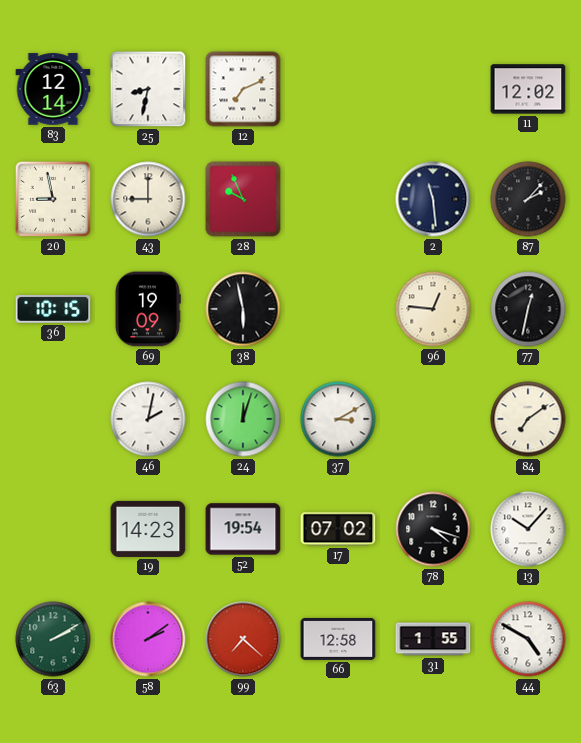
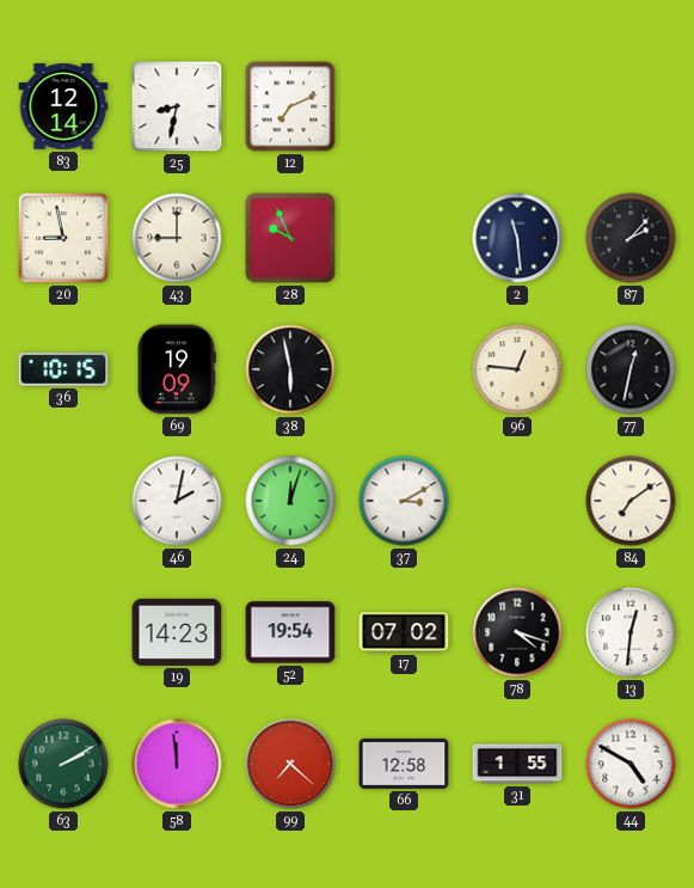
11: 12:02 -> none
13: 10:07 -> 12:31
58: 2:09 -> 11:59
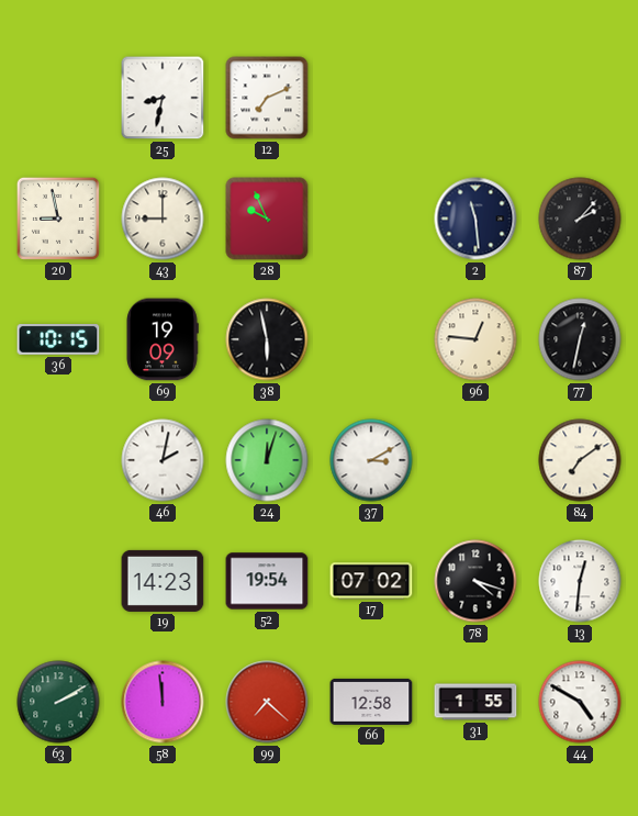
83: 12:14 -> none
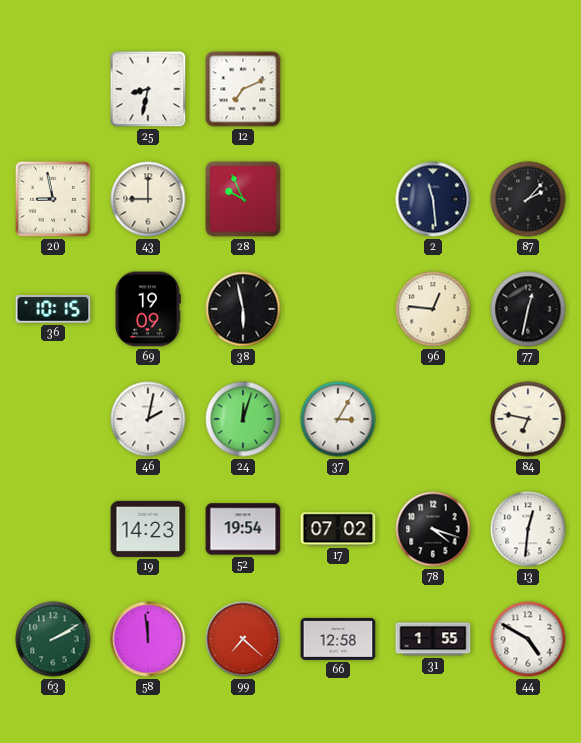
37: 3:10 -> 3:05
84: 7:09 -> 6:47
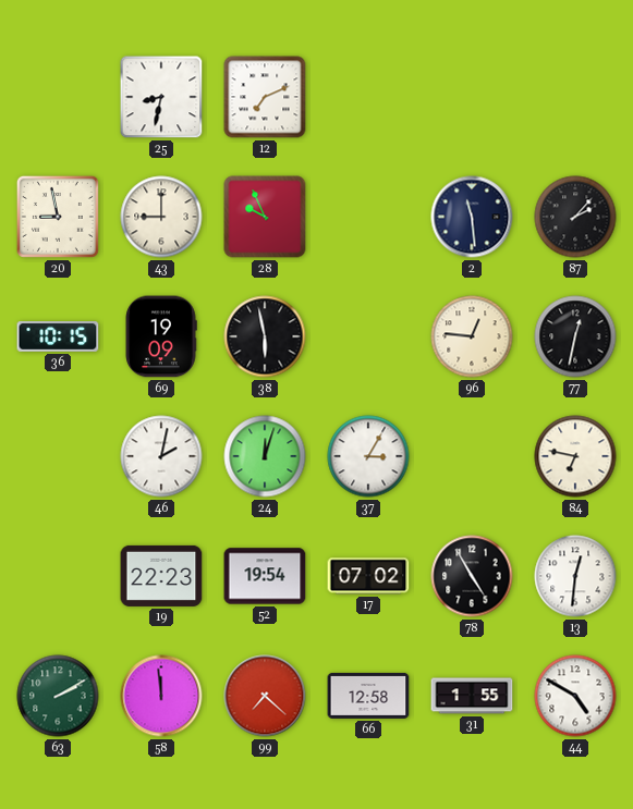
19: 14:23 -> 22:23
78: 4:18 -> 4:55
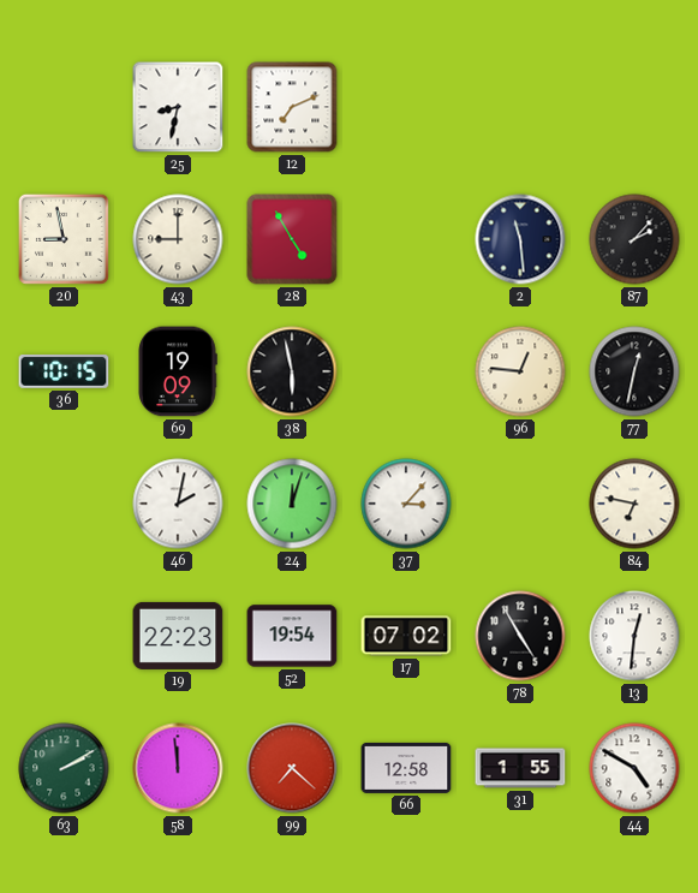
28: 9:56 -> 4:55
37: 3:05 -> 3:07
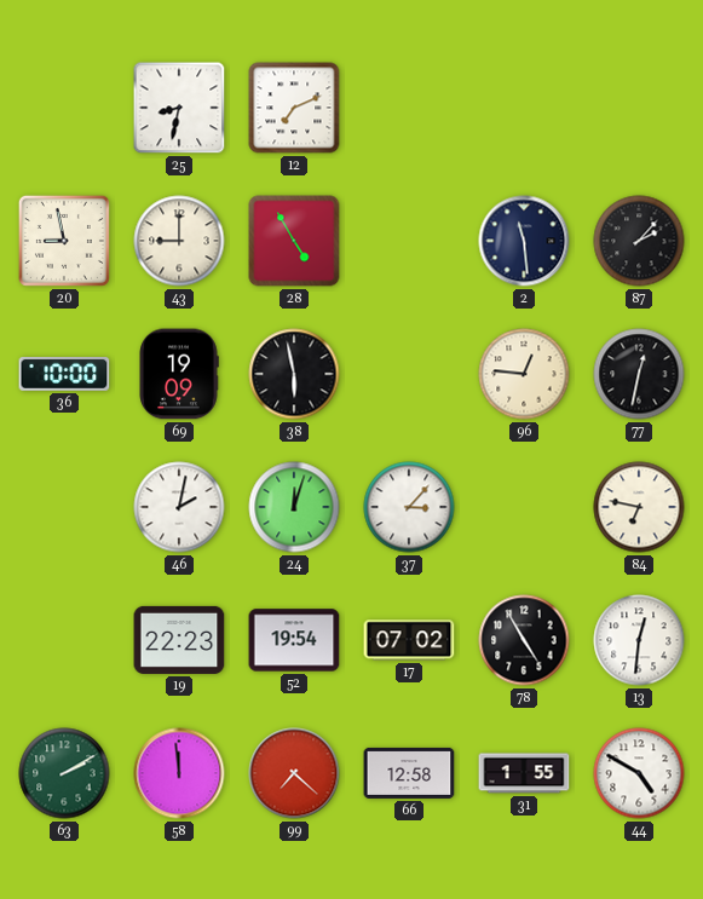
36: 10:15 -> 10:00
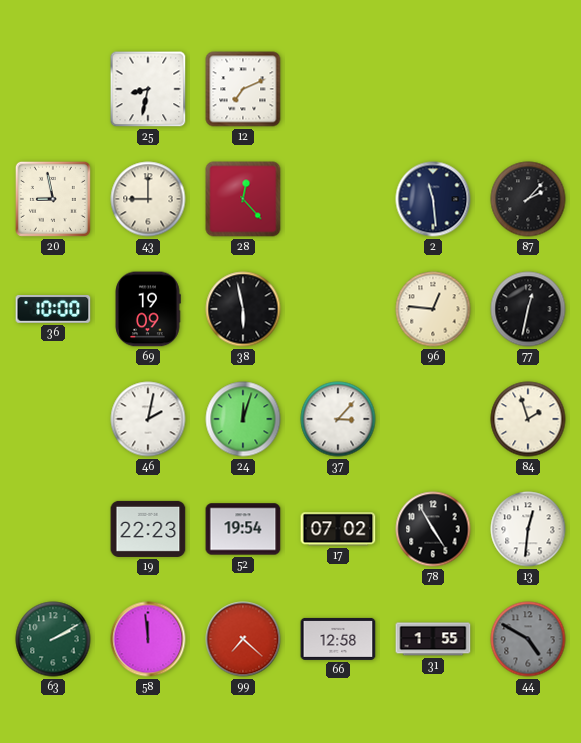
28: 4:55 -> 12:23
84: 6:47 -> 1:57
44 dial: white -> grey
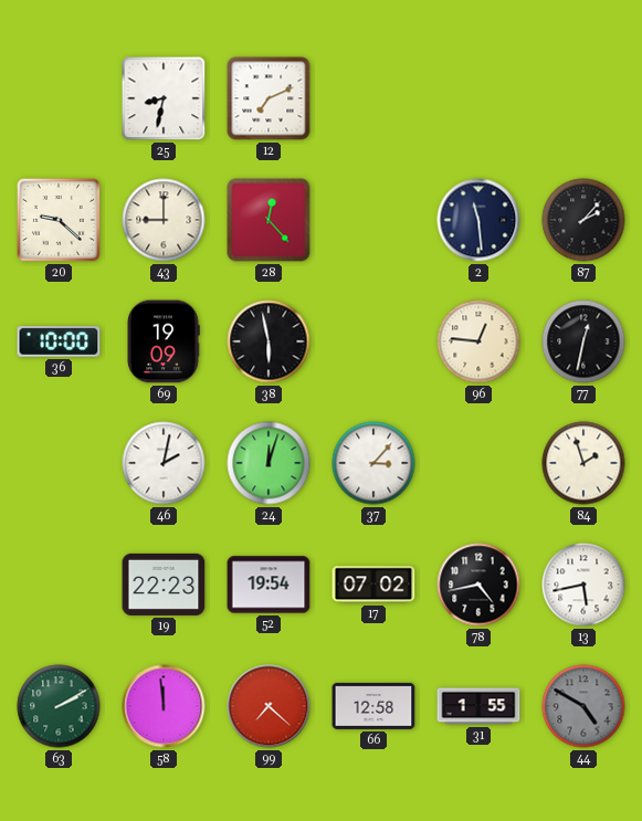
20: 8:58 -> 9:22
78: 4:55 -> 4:43
13: 12:31 -> 5:43
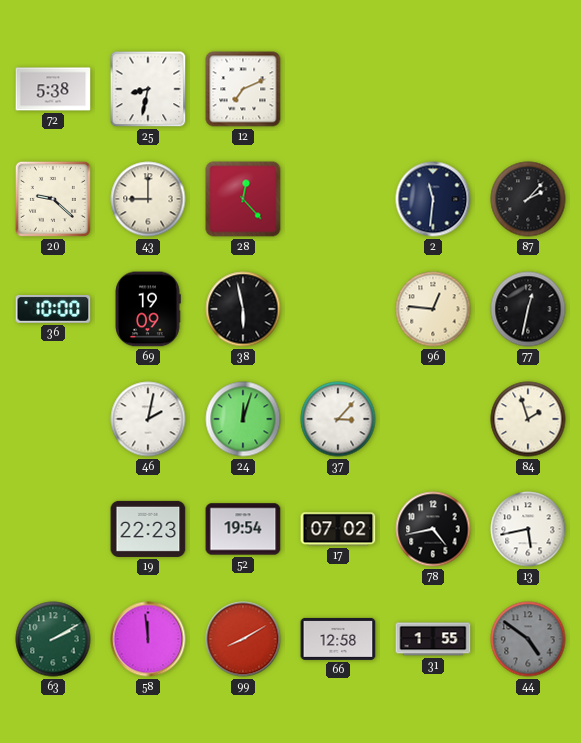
72: none -> 5:38
2: 11:29 -> 11:31
99: 7:22 -> 8:10
44: 4:50 -> 4:51
